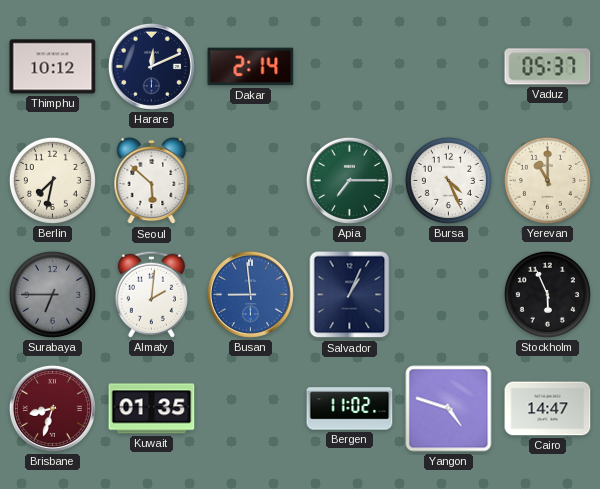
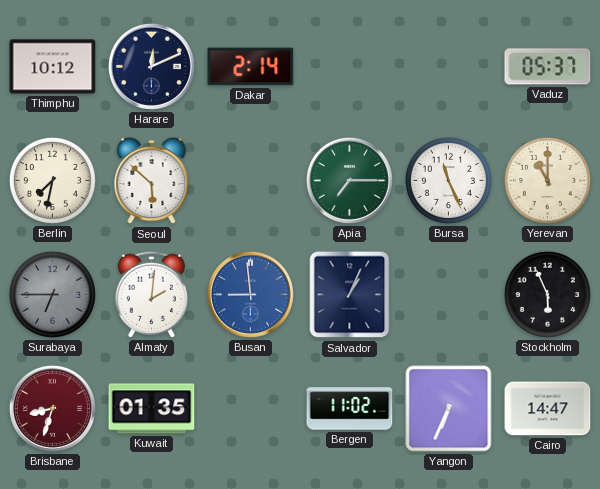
Bursa: 4:26 -> 11:26
Yangon: 4:48 -> 6:34
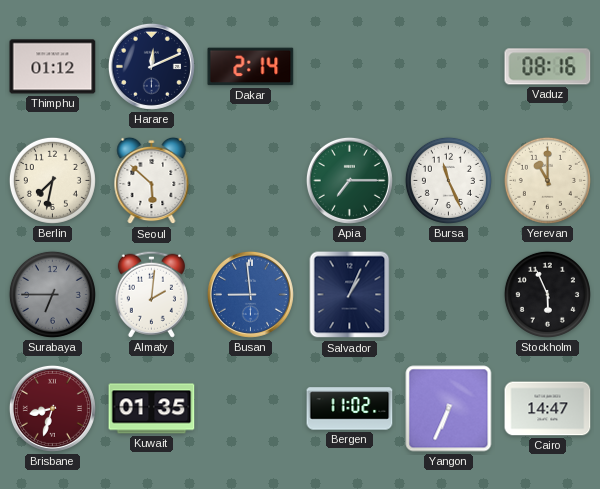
Thimphu: 10:12 -> 01:12
Vaduz: 05:37 -> 08:16
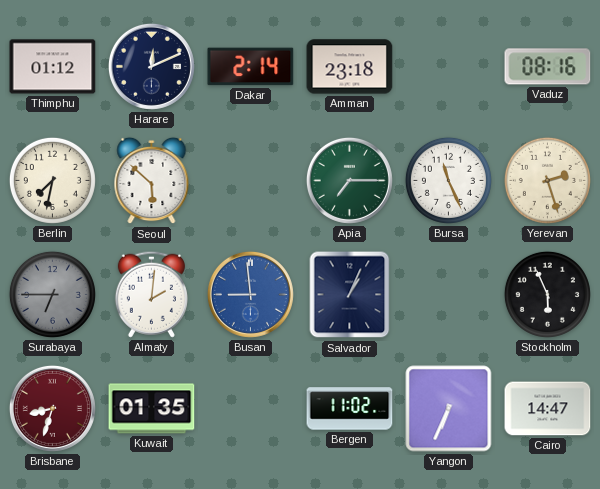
Amman: none -> 23:18
Yerevan: 11:00 -> 2:27
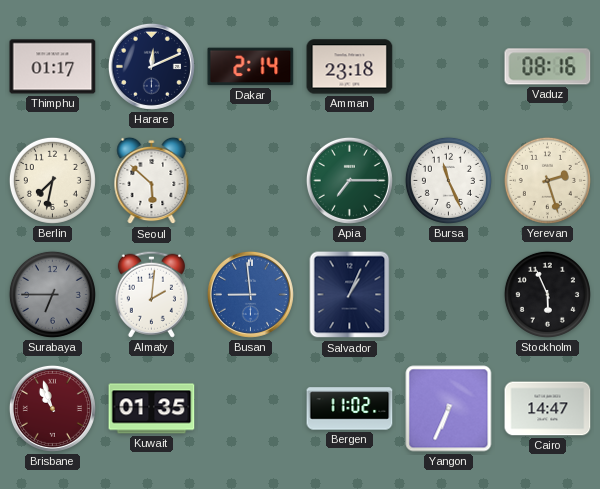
Thimphu: 01:12 -> 01:17
Brisbane: 8:33 -> 10:57
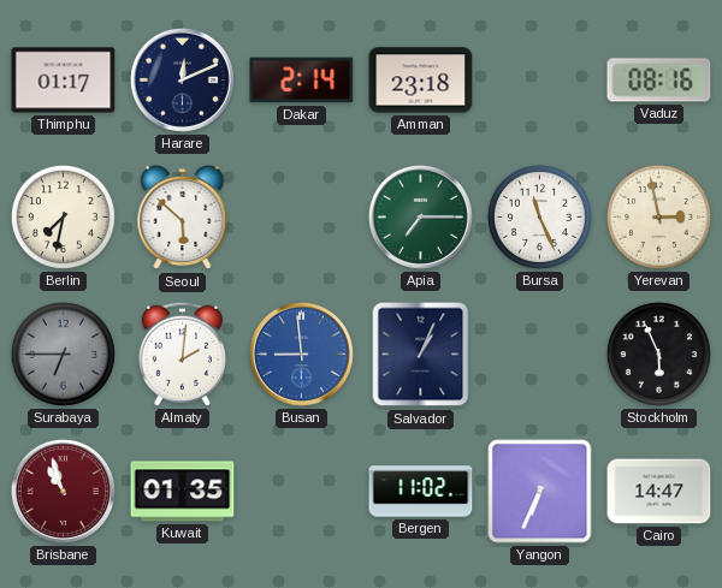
Yerevan: 2:27 -> 2:58
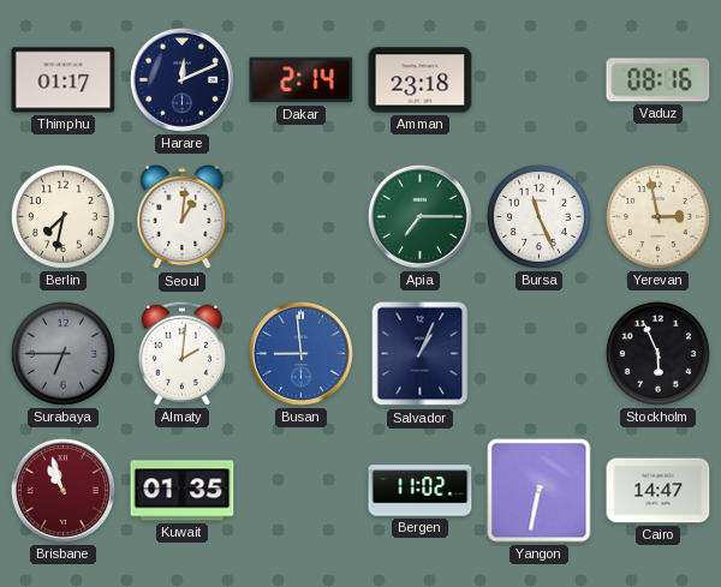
Seoul: 5:52 -> 1:01
Yangon: 6:34 -> 6:32
